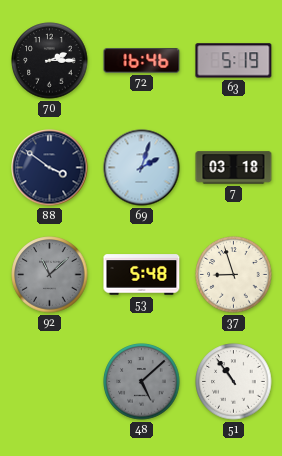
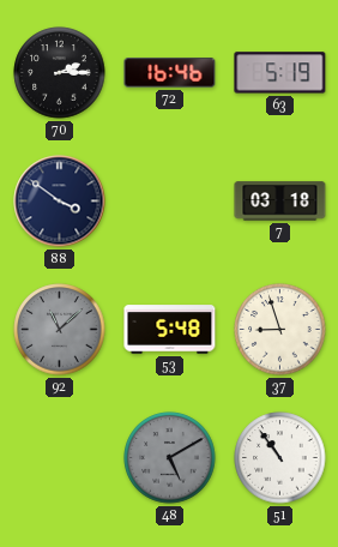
69: 2:03 -> none
48: 5:08 -> 5:10
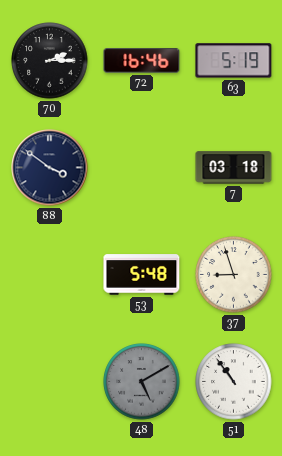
92: 11:08 -> none
